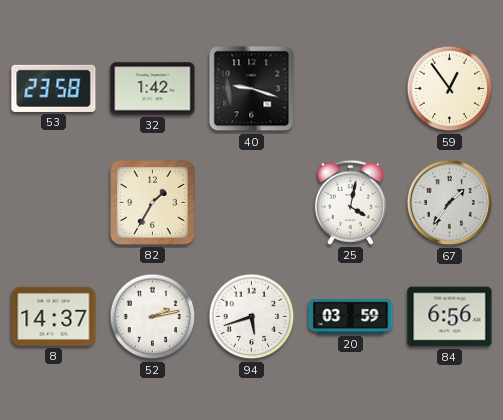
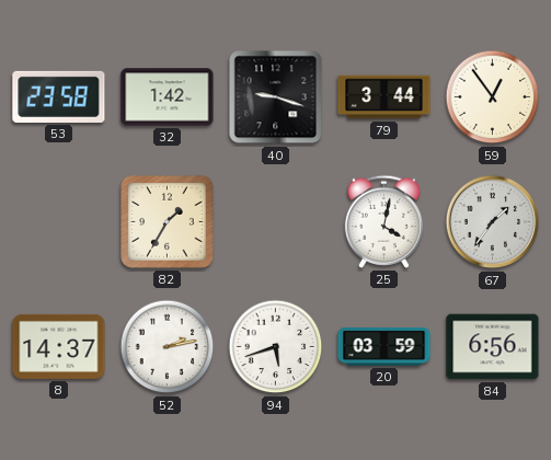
79: none -> 3:44
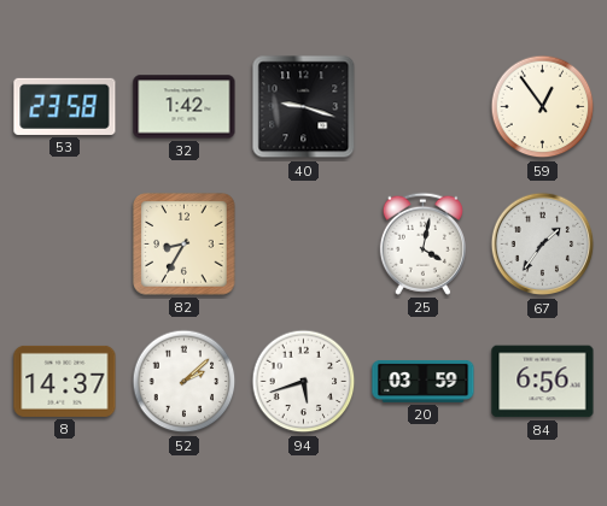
79: 3:44 -> none
82: 1:35 -> 8:35
52: 2:13 -> 2:08
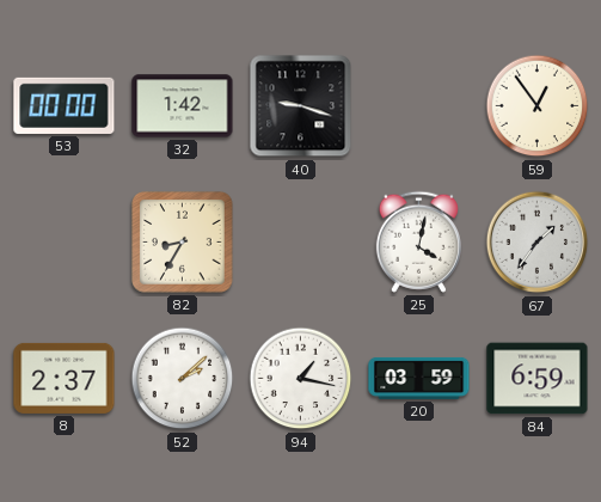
53: 23:58 -> 00:00
8: 14:37 -> 2:37
94: 5:42 -> 1:17
84: 6:56 -> 6:59
